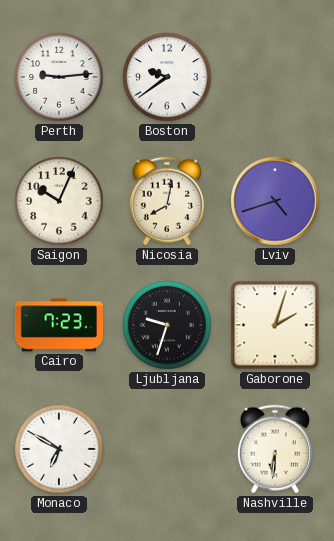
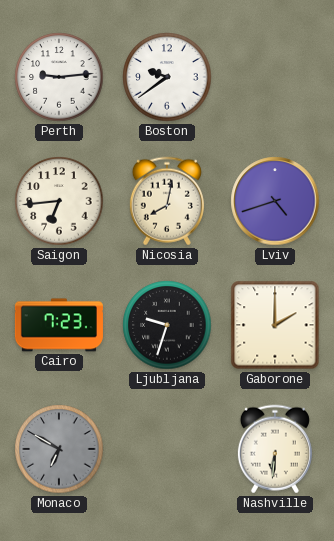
Saigon: 10:04 -> 6:44
Gaborone: 2:03 -> 2:00
Monaco dial: white -> grey
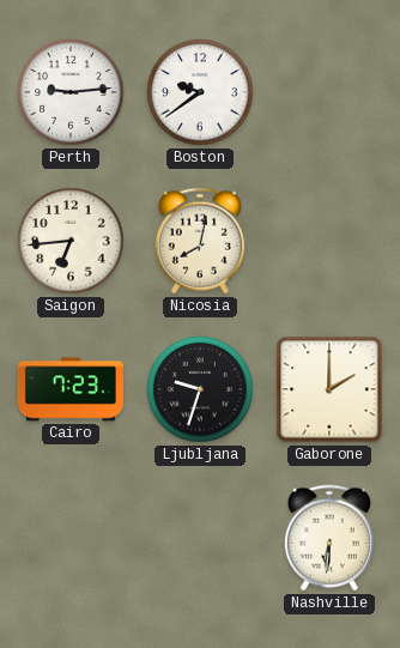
Lviv: 4:42 -> none
Monaco: 6:50 -> none
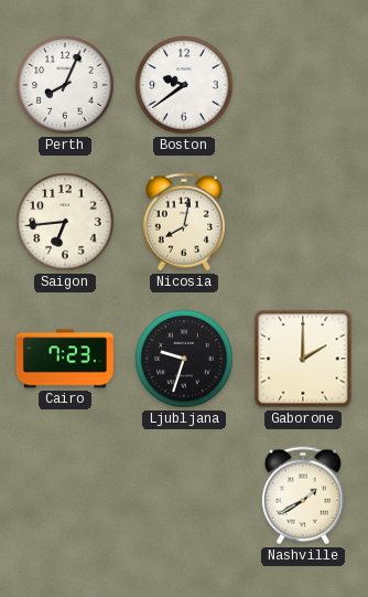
Perth: 9:14 -> 8:04
Nashville: 6:31 -> 1:40
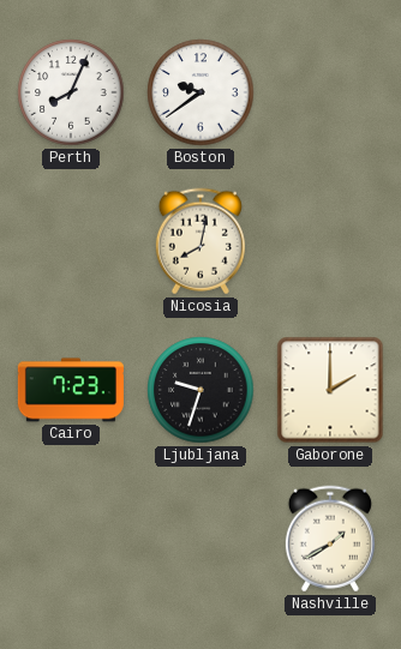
Saigon: 6:44 -> none
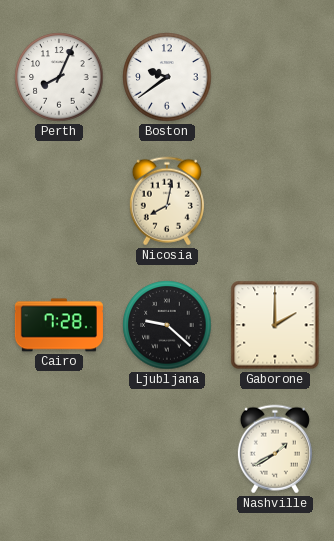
Cairo: 7:23 -> 7:28
Ljubljana: 9:33 -> 9:22
